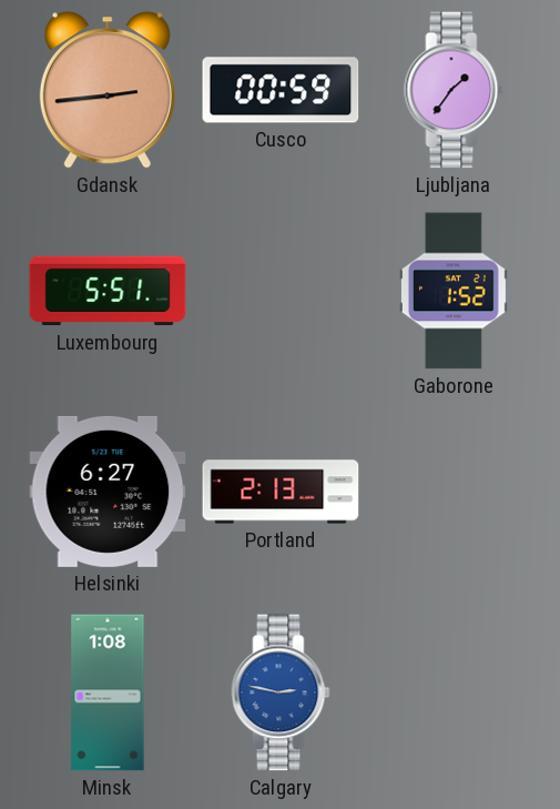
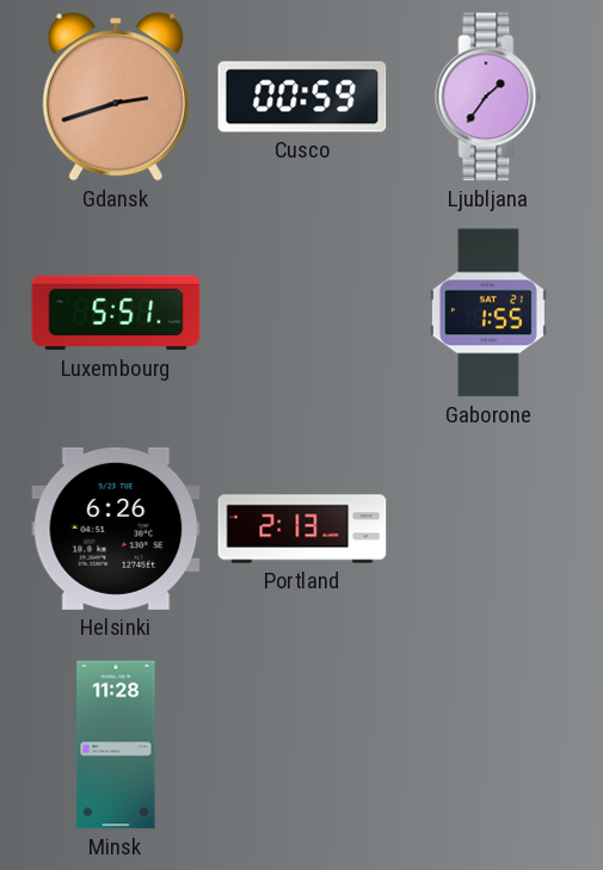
Gdansk: 2:44 -> 2:42
Gaborone: 1:52 -> 1:55
Helsinki: 6:27 -> 6:26
Minsk: 1:08 -> 11:28
Calgary: 2:47 -> none
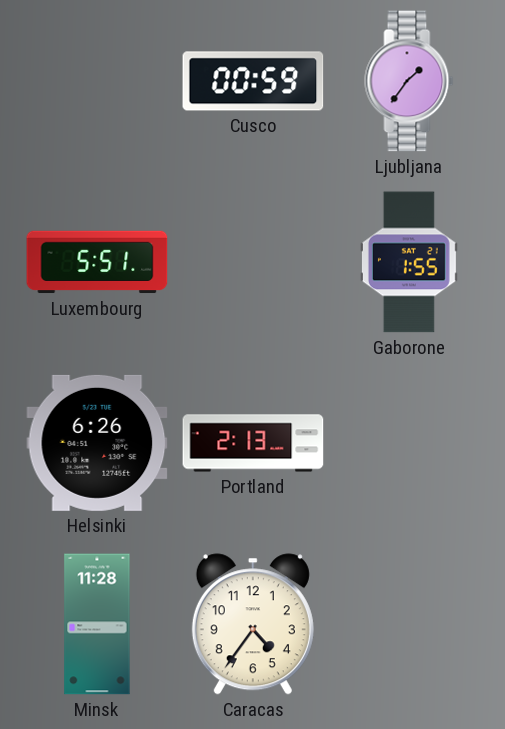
Gdansk: 2:42 -> none
Caracas: none -> 4:36
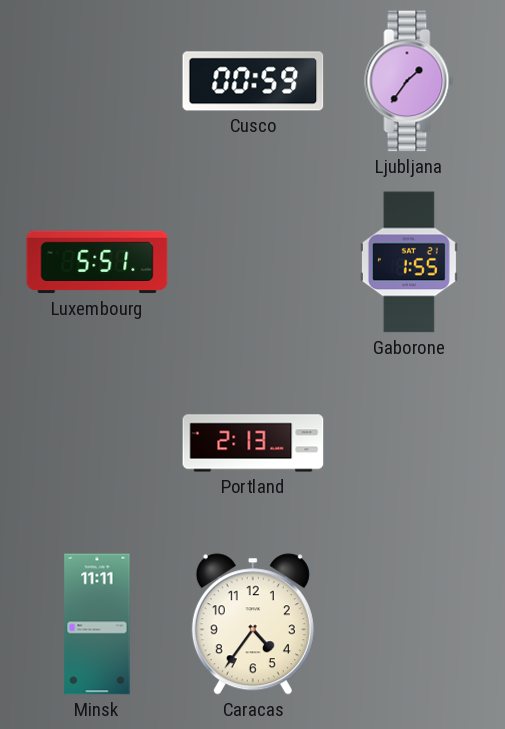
Helsinki: 6:26 -> none
Minsk: 11:28 -> 11:11
